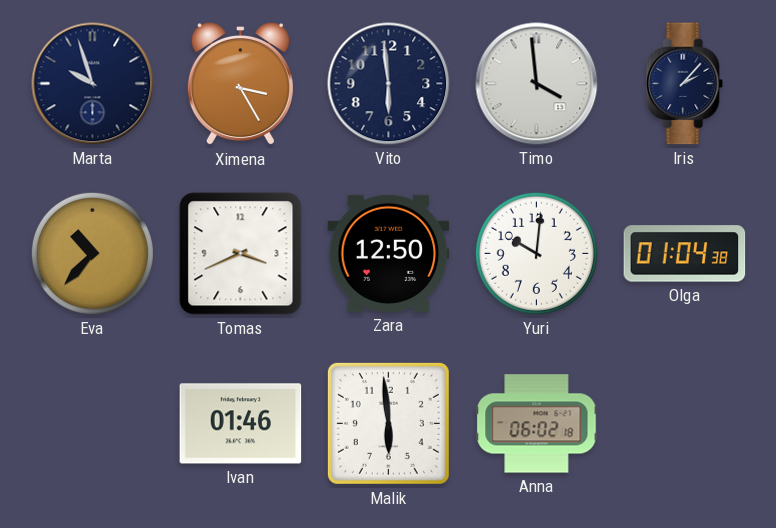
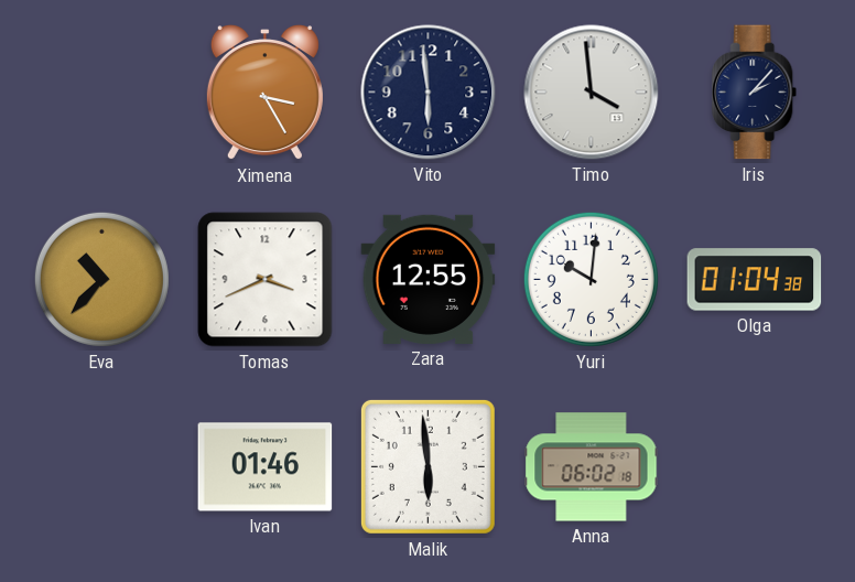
Marta: 9:57 -> none
Zara: 12:50 -> 12:55
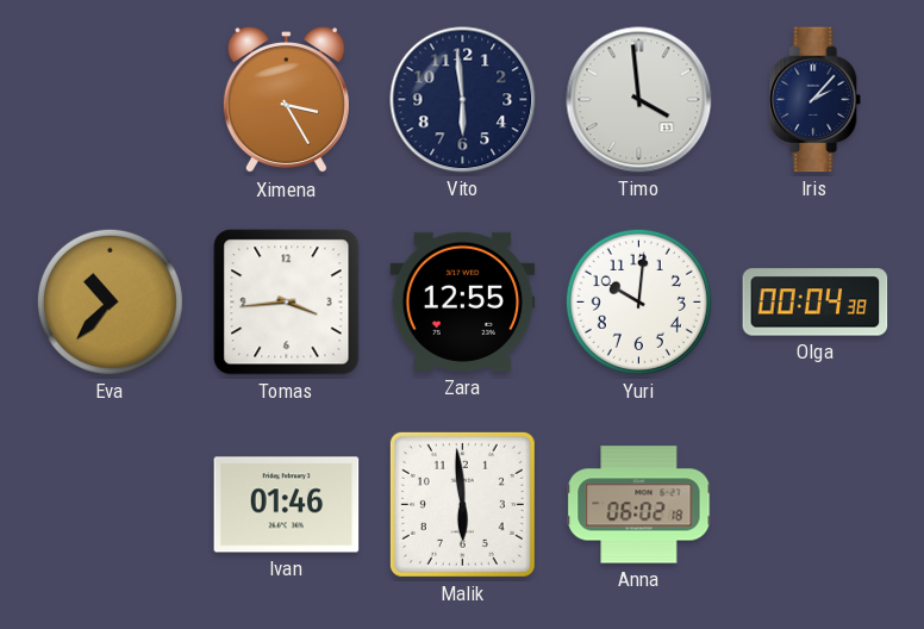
Tomas: 3:41 -> 3:44
Olga: 01:04 -> 00:04
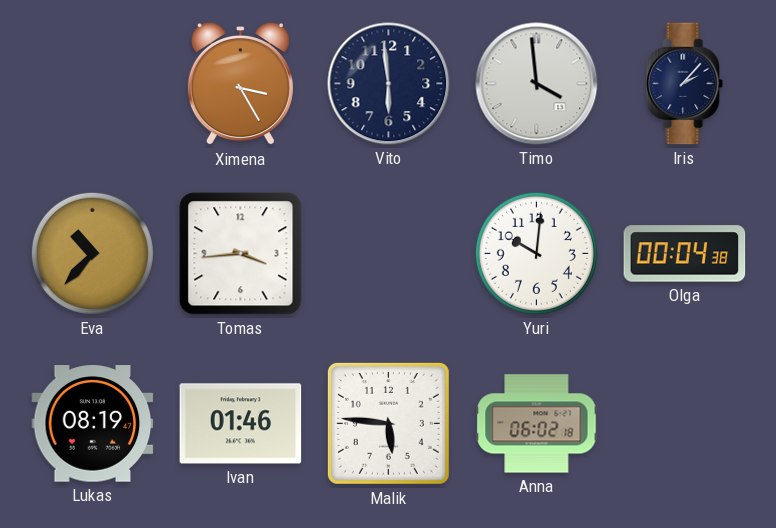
Zara: 12:55 -> none
Lukas: none -> 08:19
Malik: 5:59 -> 5:46
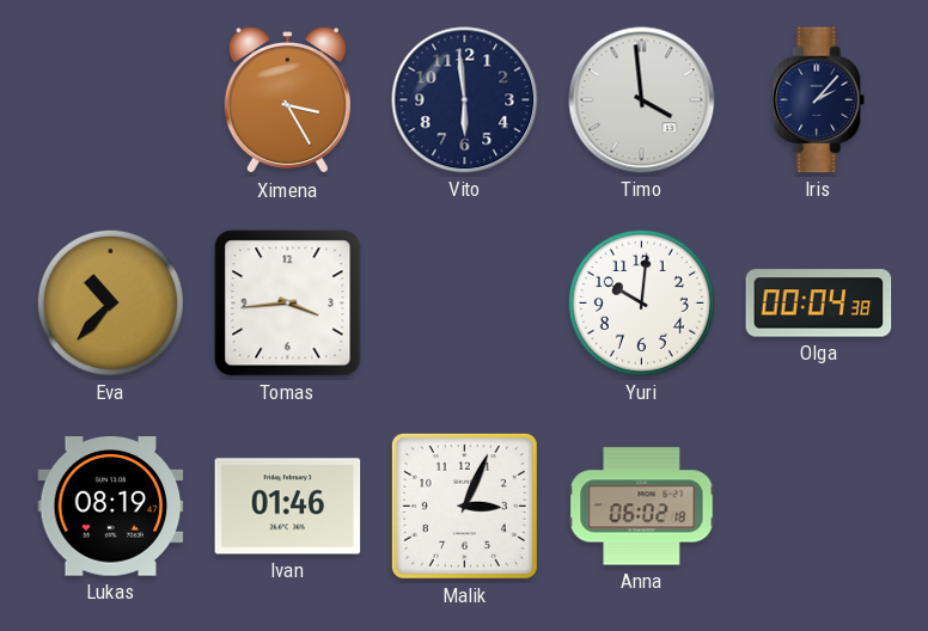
Malik: 5:46 -> 3:04
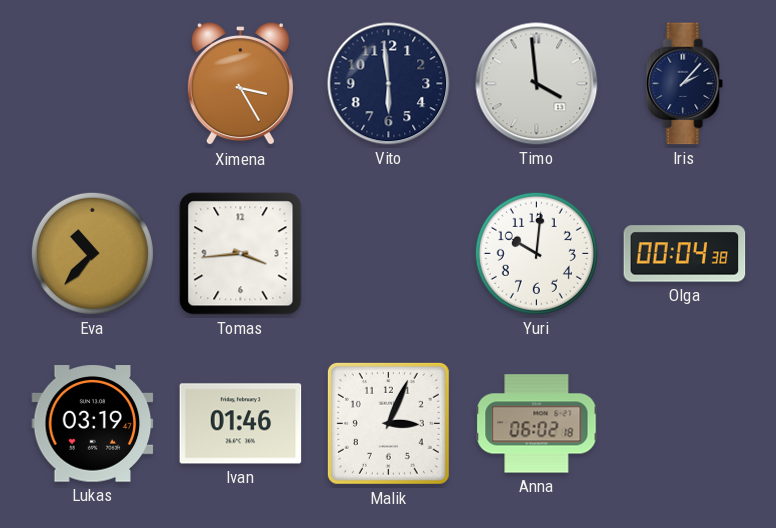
Lukas: 08:19 -> 03:19
